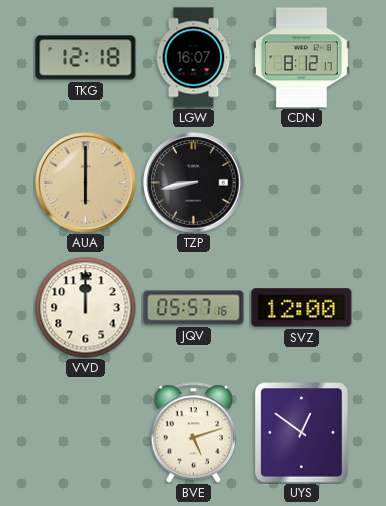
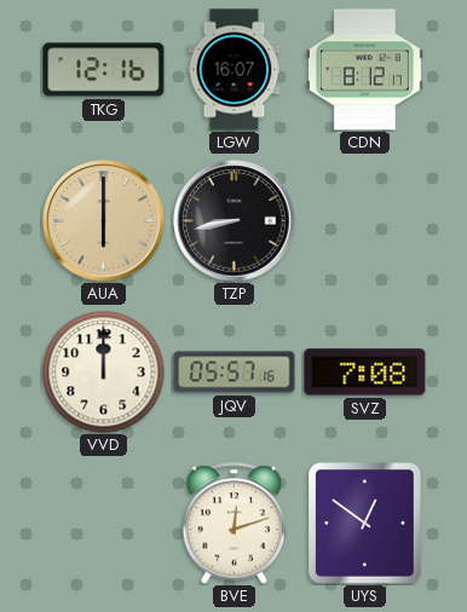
TKG: 12:18 -> 12:16
SVZ: 12:00 -> 7:08
BVE: 5:12 -> 12:12
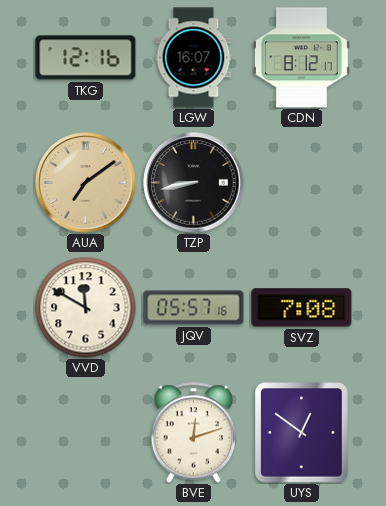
AUA: 6:00 -> 7:09
VVD: 12:00 -> 11:50
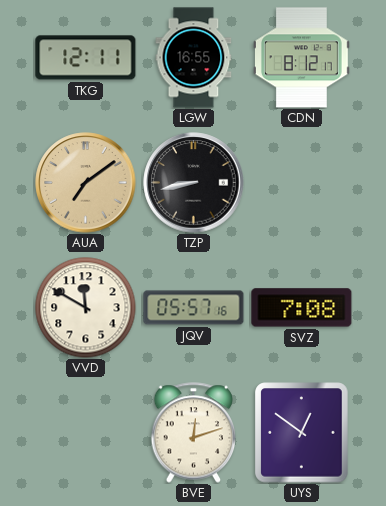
TKG: 12:16 -> 12:11
LGW: 16:07 -> 16:55
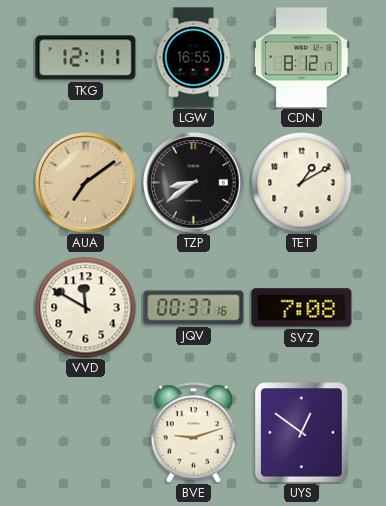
TZP: 8:43 -> 8:39
TET: none -> 1:10
JQV: 05:57 -> 00:37
BVE: 12:12 -> 9:12
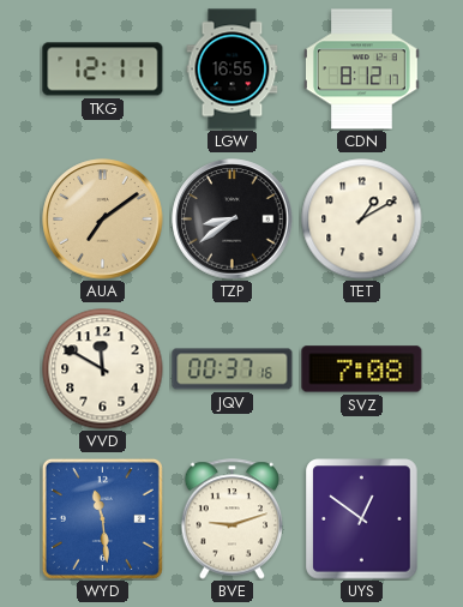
WYD: none -> 11:29
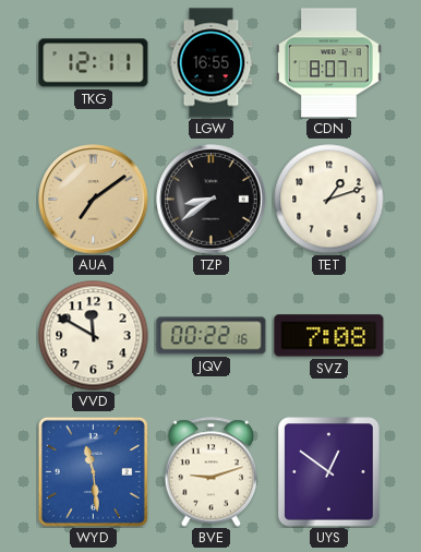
CDN: 8:12 -> 8:07
TET: 1:10 -> 1:12
JQV: 00:37 -> 00:22
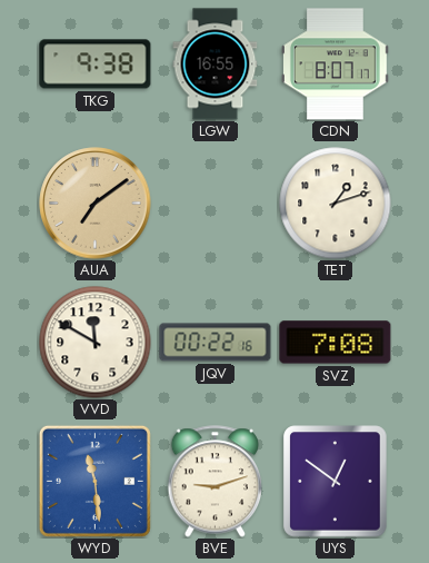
TKG: 12:11 -> 9:38
TZP: 8:39 -> none
